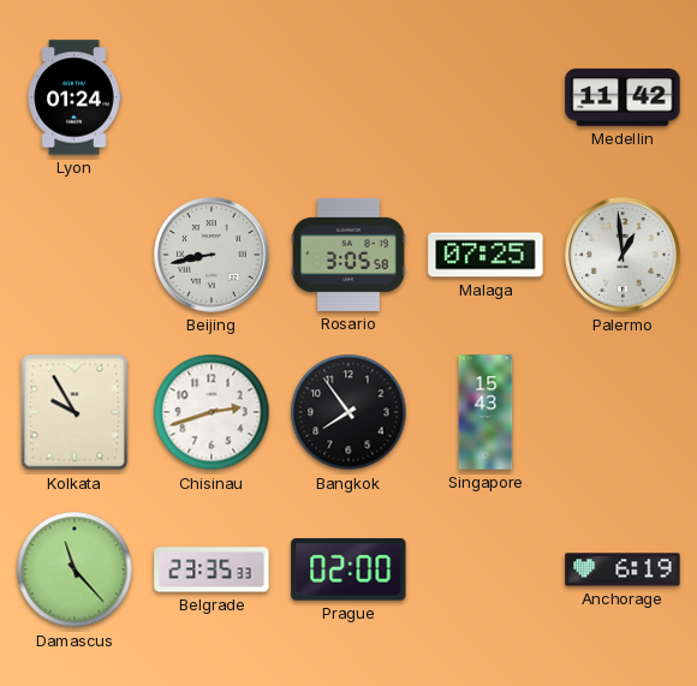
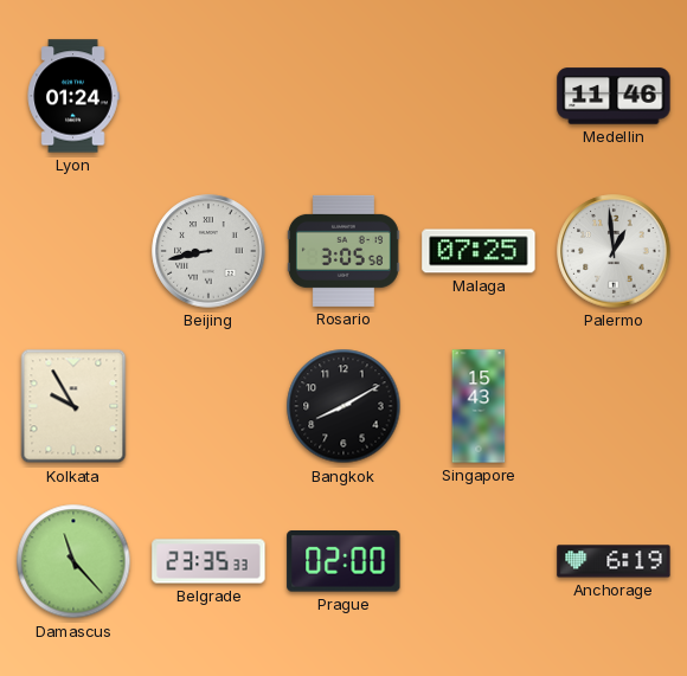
Medellin: 11:42 -> 11:46
Chisinau: 2:42 -> none
Bangkok: 7:54 -> 8:10
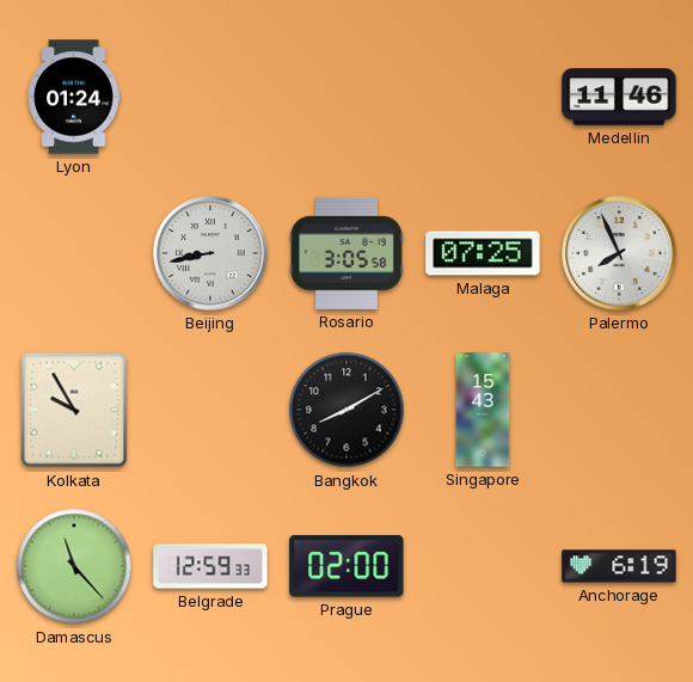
Palermo: 12:59 -> 7:56
Belgrade: 23:35 -> 12:59
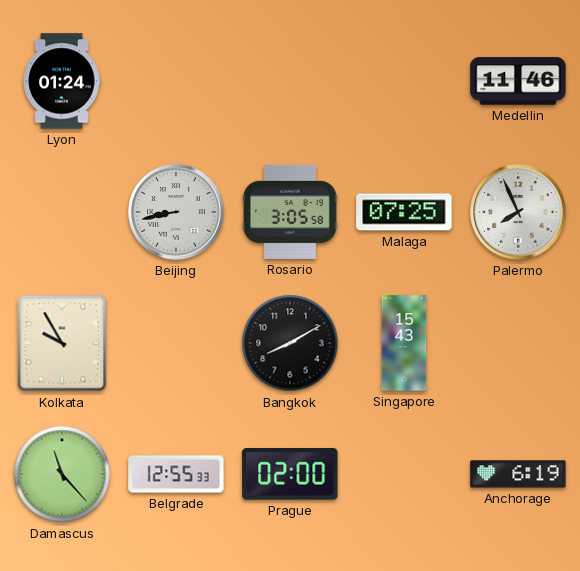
Belgrade: 12:59 -> 12:55
